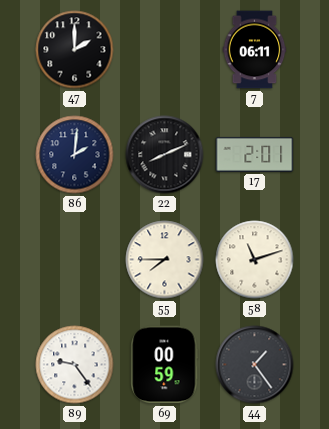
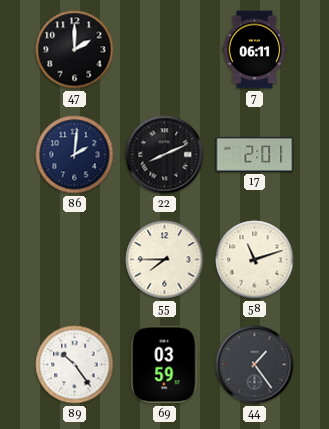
89: 9:24 -> 10:24
69: 00:59 -> 03:59
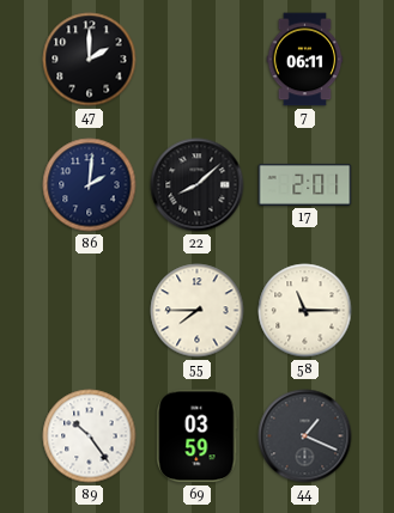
22: 8:11 -> 8:08
58: 11:12 -> 11:15
44: 1:24 -> 1:19
